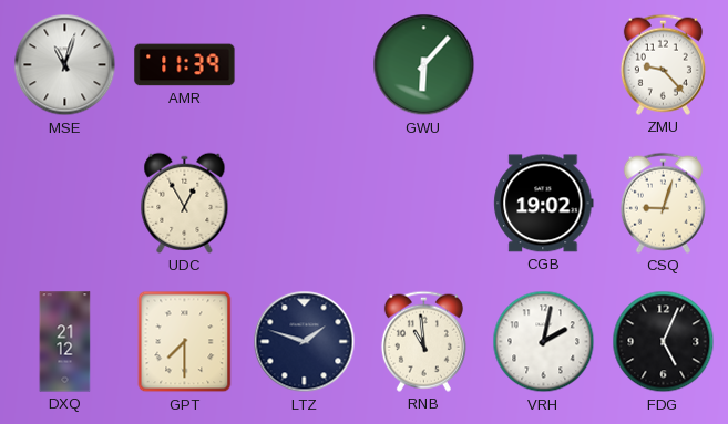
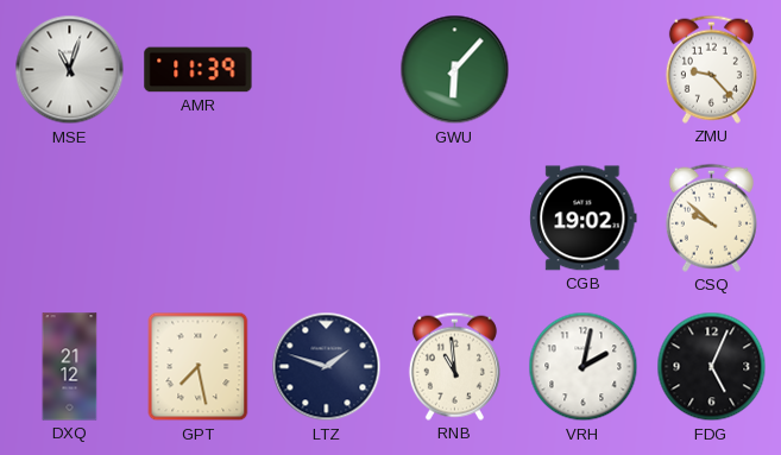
UDC: 12:55 -> none
CSQ: 9:03 -> 9:52
GPT: 7:30 -> 7:28
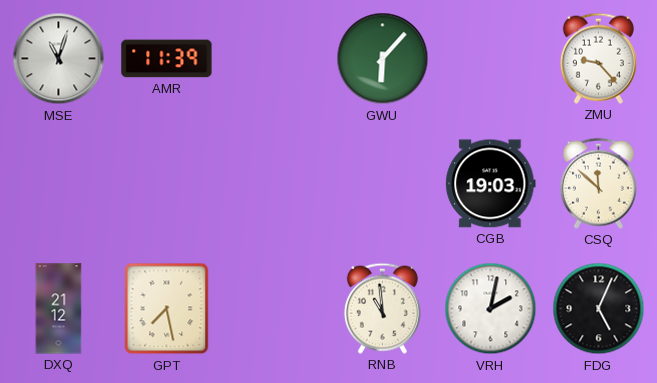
CGB: 19:02 -> 19:03
CSQ: 9:52 -> 11:52
LTZ: 1:48 -> none
